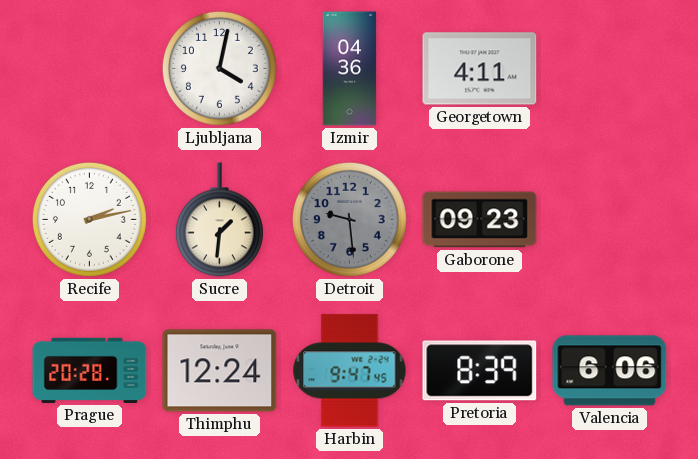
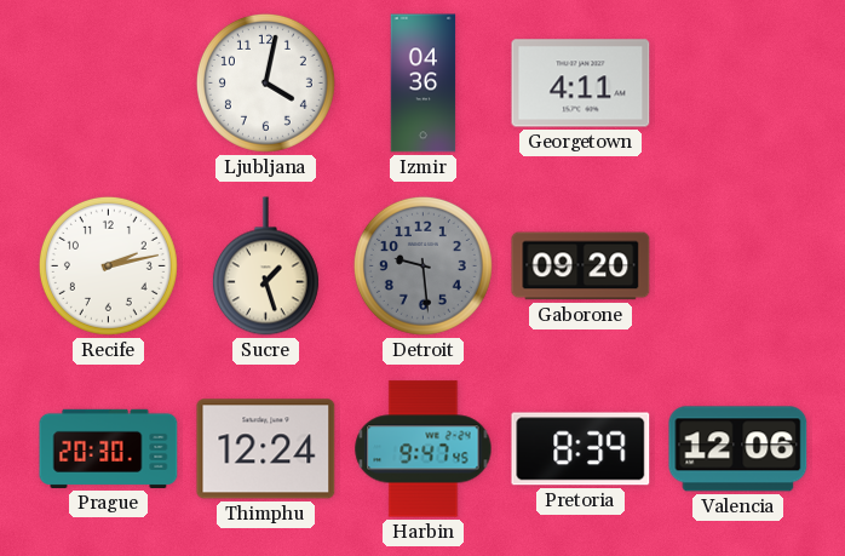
Sucre: 1:31 -> 1:27
Gaborone: 09:23 -> 09:20
Prague: 20:28 -> 20:30
Valencia: 6:06 -> 12:06
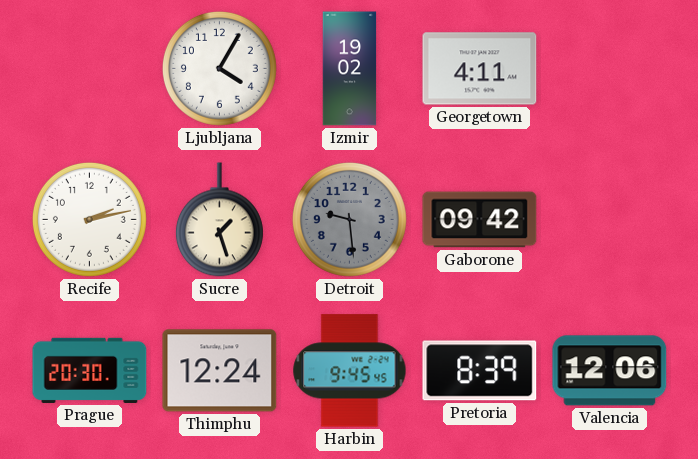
Ljubljana: 4:02 -> 4:05
Izmir: 04:36 -> 19:02
Gaborone: 09:20 -> 09:42
Harbin: 9:47 -> 9:45
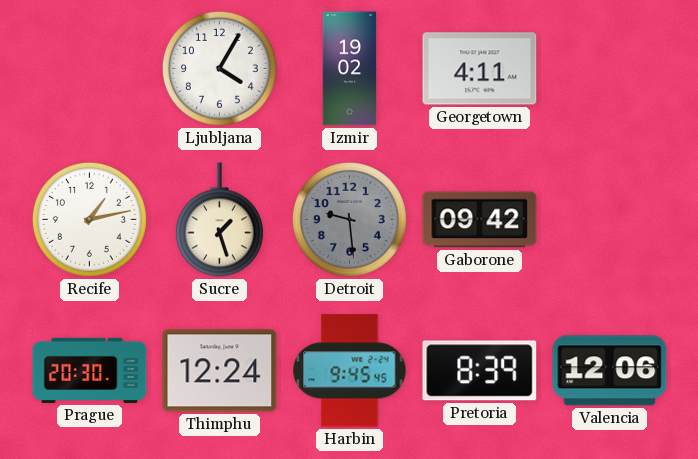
Recife: 2:13 -> 1:13
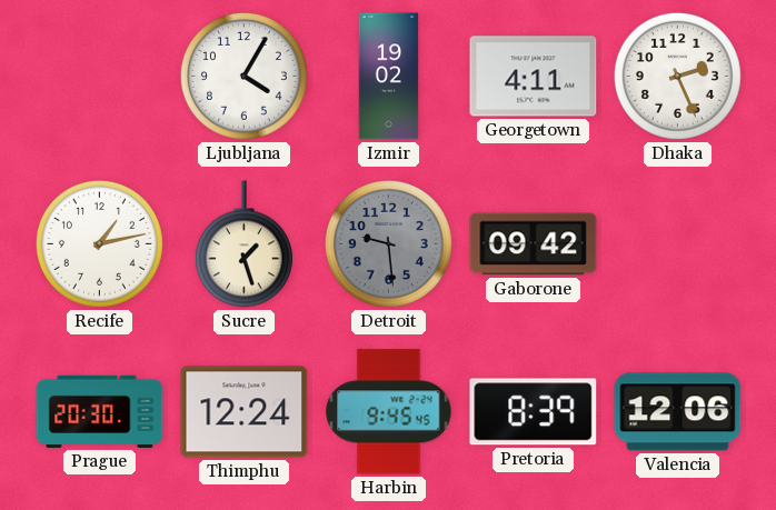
Dhaka: none -> 2:26
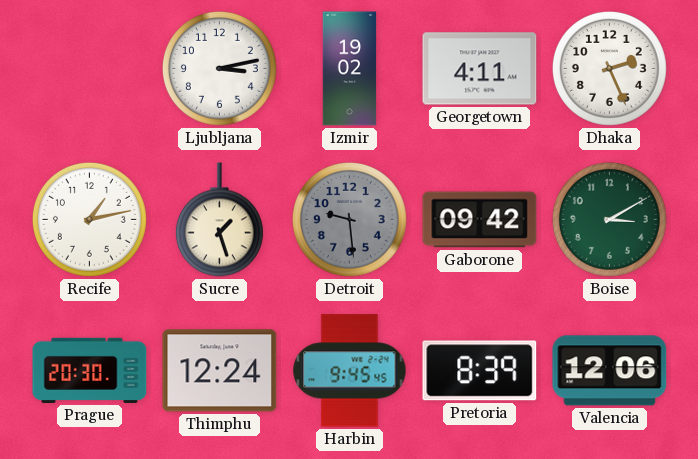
Ljubljana: 4:05 -> 3:13
Boise: none -> 3:10
